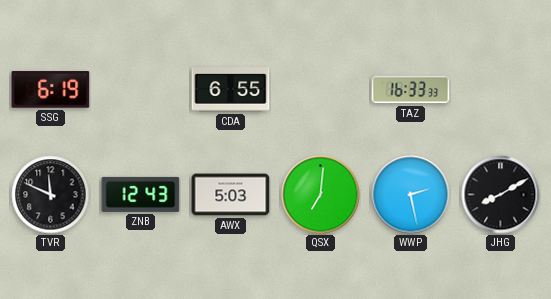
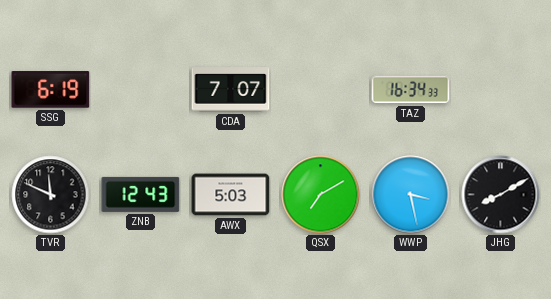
CDA: 6:55 -> 7:07
TAZ: 16:33 -> 16:34
QSX: 7:01 -> 7:10
WWP: 2:28 -> 3:28
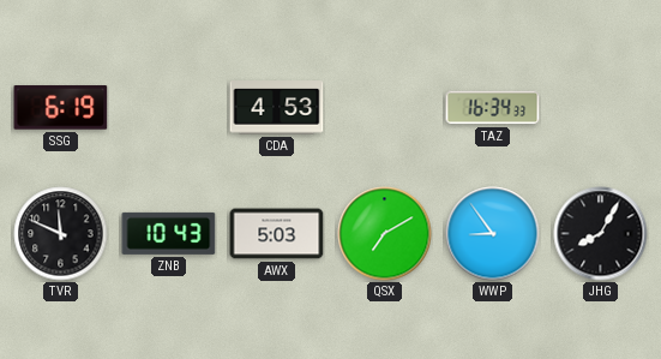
CDA: 7:07 -> 4:53
ZNB: 12:43 -> 10:43
WWP: 3:28 -> 8:54
JHG: 8:10 -> 8:05
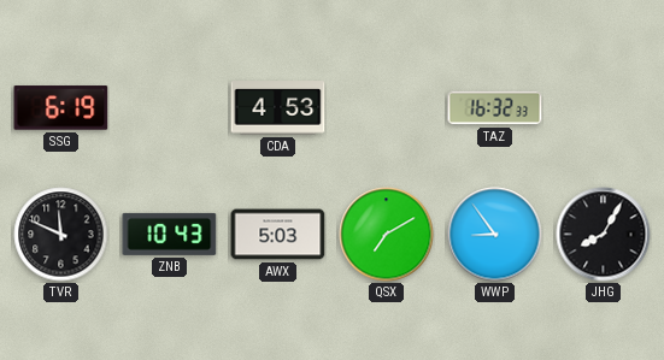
TAZ: 16:34 -> 16:32
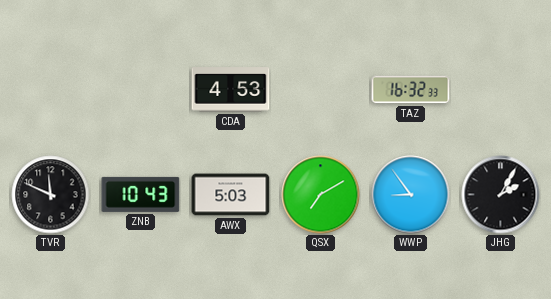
SSG: 6:19 -> none
JHG: 8:05 -> 2:05
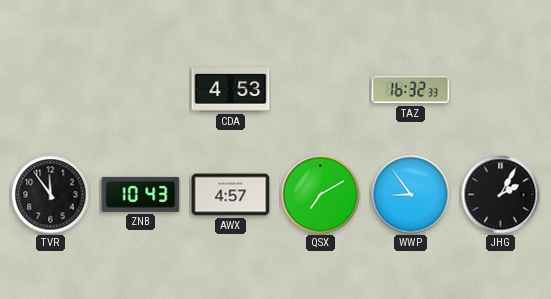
TVR: 11:49 -> 11:54
AWX: 5:03 -> 4:57
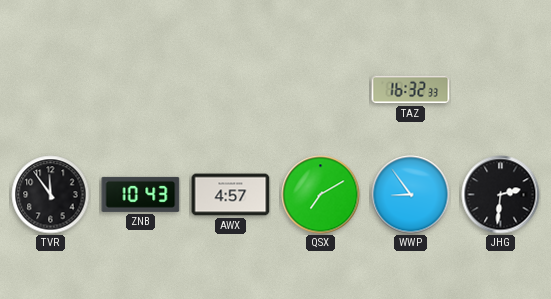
CDA: 4:53 -> none
JHG: 2:05 -> 2:31
